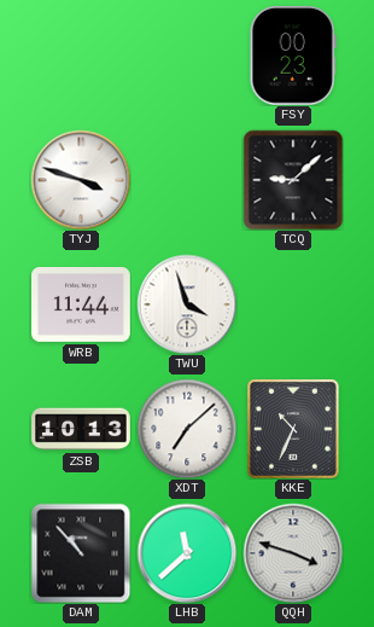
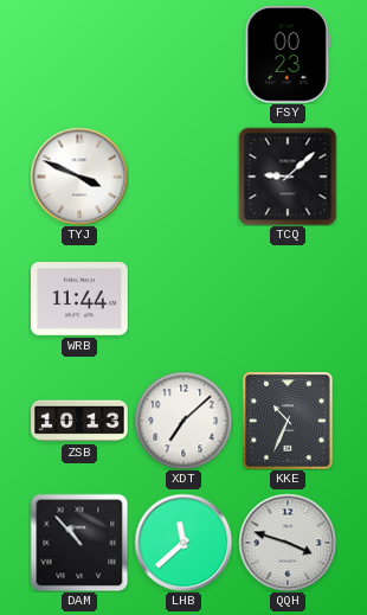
TYJ: 3:48 -> 3:49
TWU: 3:57 -> none
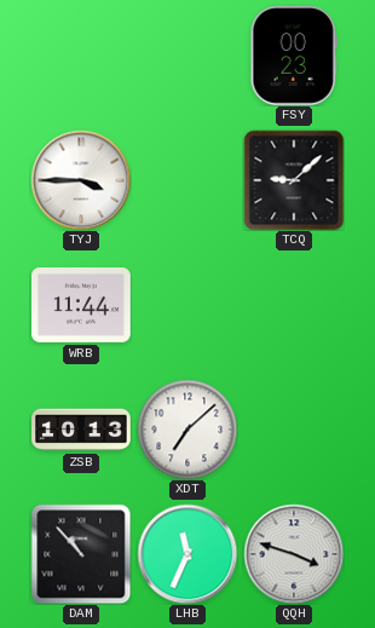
TYJ: 3:49 -> 3:45
KKE: 10:34 -> none
LHB: 11:38 -> 11:34
